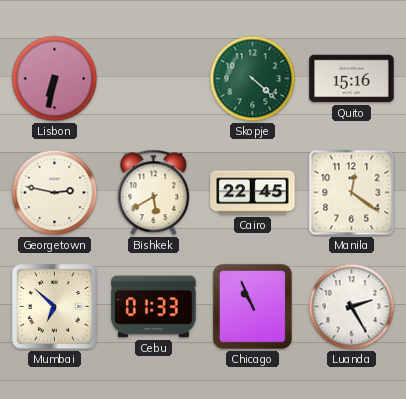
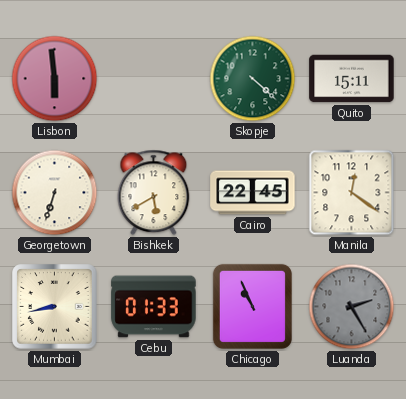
Lisbon: 6:32 -> 5:59
Quito: 15:16 -> 15:11
Georgetown: 2:47 -> 6:33
Mumbai: 6:52 -> 8:43
Luanda dial: white -> grey
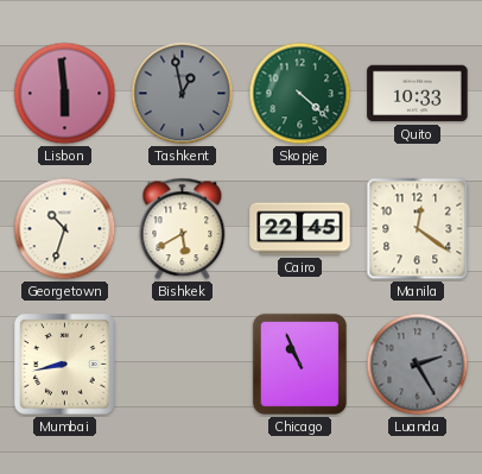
Tashkent: none -> 12:58
Quito: 15:11 -> 10:33
Georgetown: 6:33 -> 10:33
Cebu: 01:33 -> none
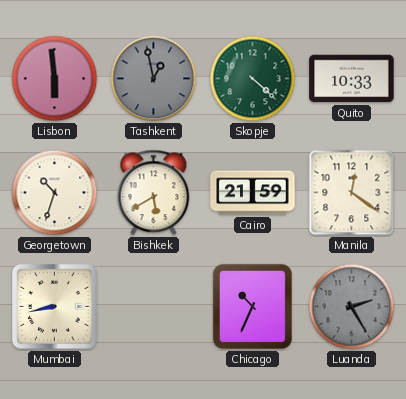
Cairo: 22:45 -> 21:59
Chicago: 10:56 -> 10:34
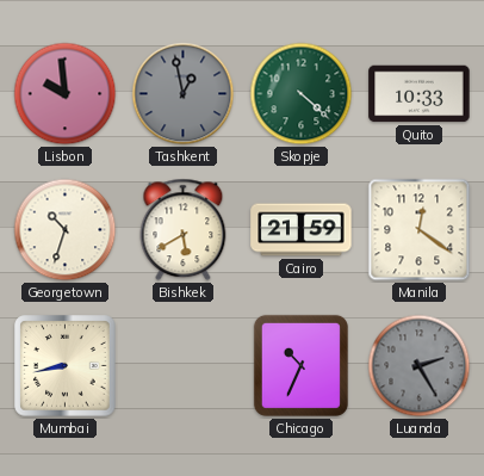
Lisbon: 5:59 -> 9:59
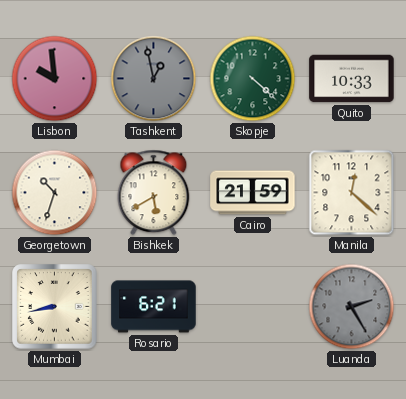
Manila: 12:21 -> 12:22
Rosario: none -> 6:21
Chicago: 10:34 -> none
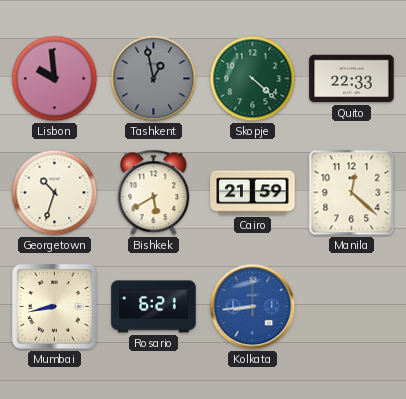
Quito: 10:33 -> 22:33
Kolkata: none -> 8:44
Luanda: 2:25 -> none
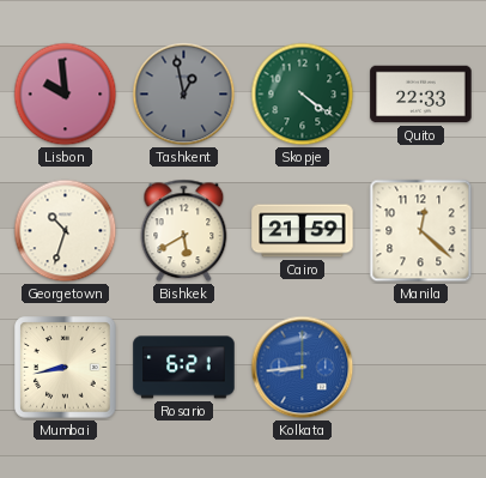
Skopje: 4:22 -> 4:21
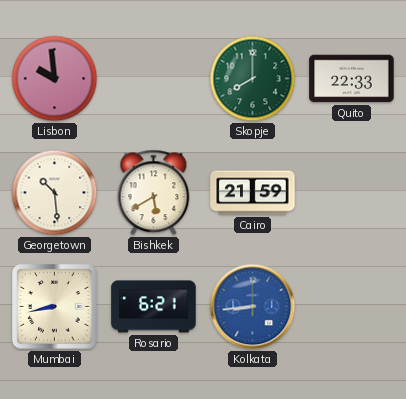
Tashkent: 12:58 -> none
Skopje: 4:21 -> 8:00
Georgetown: 10:33 -> 10:29
Manila: 12:22 -> none
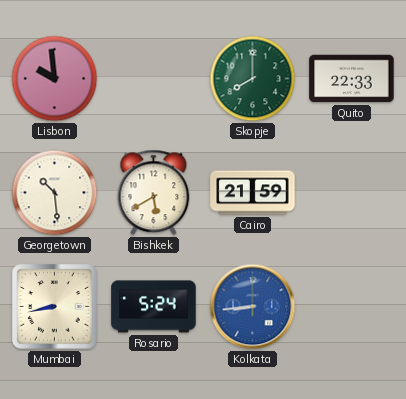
Rosario: 6:21 -> 5:24
